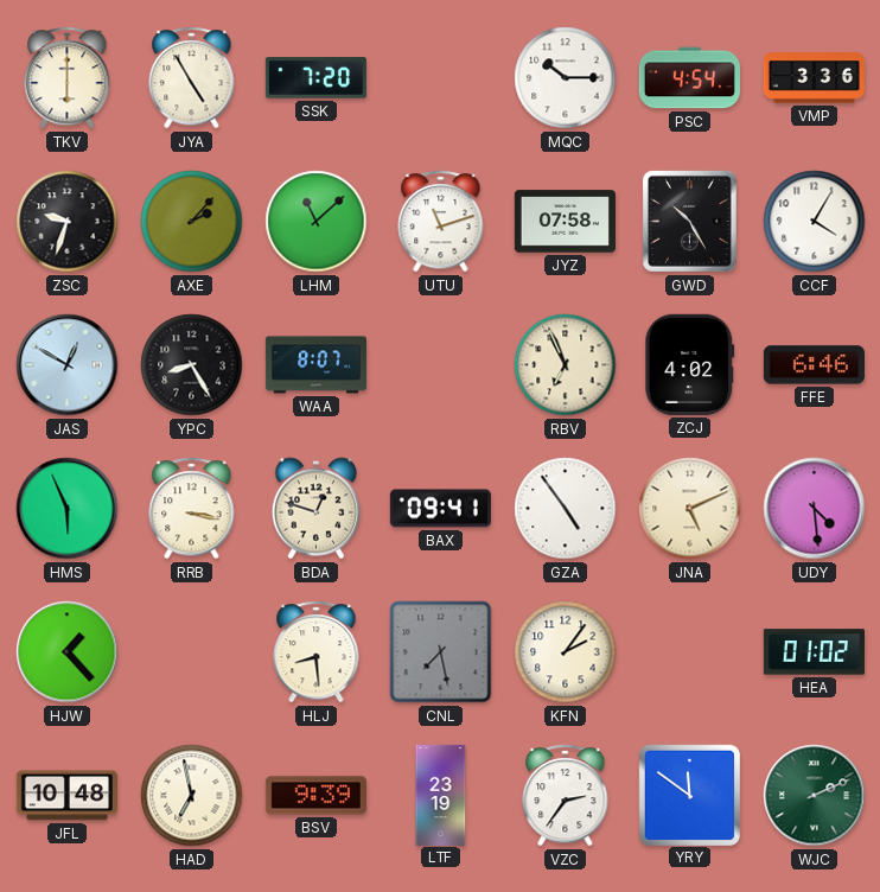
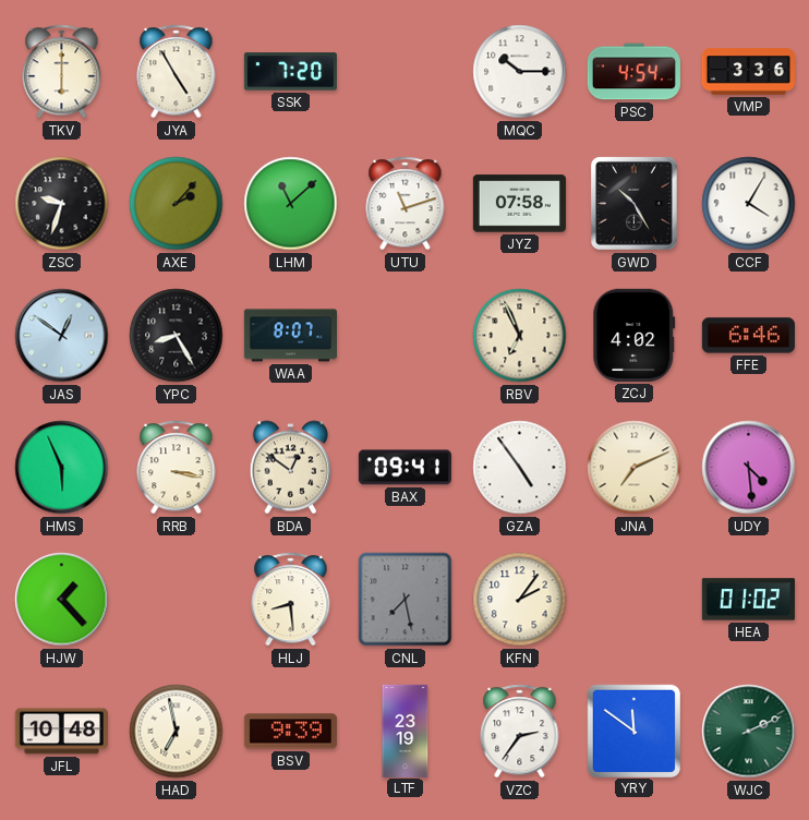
JAS: 12:50 -> 12:51
BDA: 12:48 -> 12:51
JNA: 5:11 -> 7:11
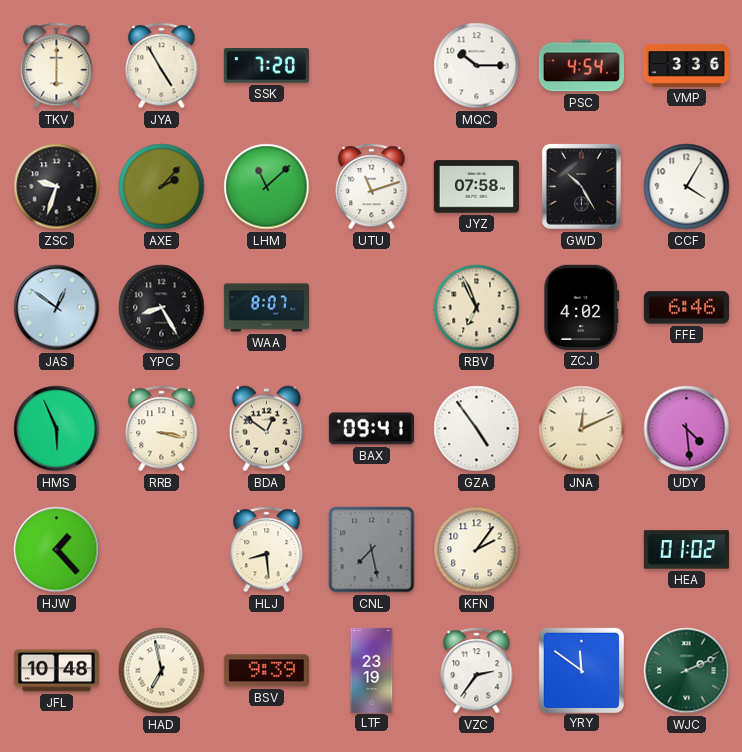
JNA: 7:11 -> 12:11
